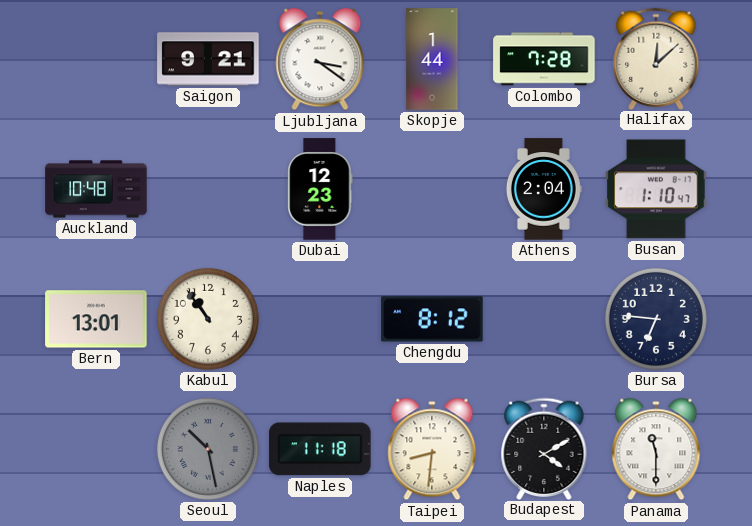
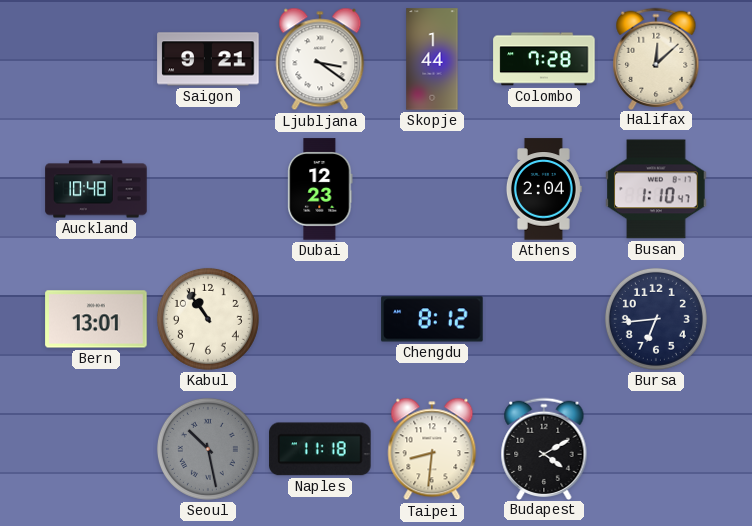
Bursa: 6:46 -> 6:44
Panama: 11:30 -> none
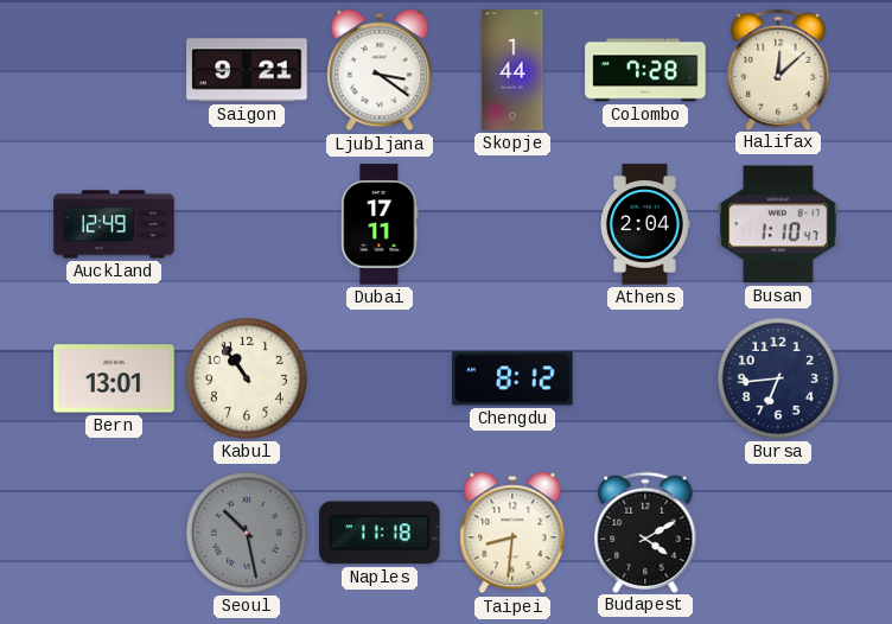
Auckland: 10:48 -> 12:49
Dubai: 12:23 -> 17:11
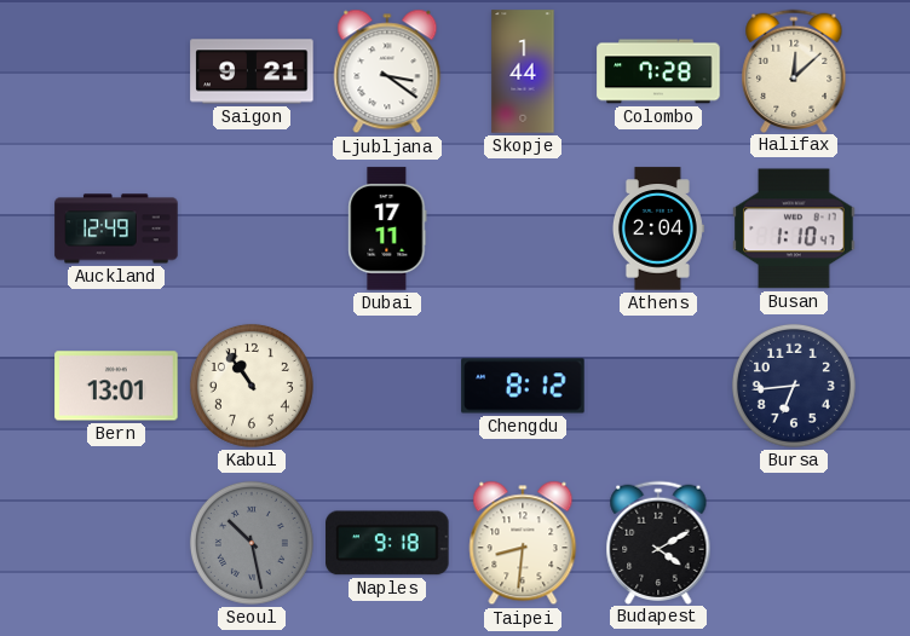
Naples: 11:18 -> 9:18
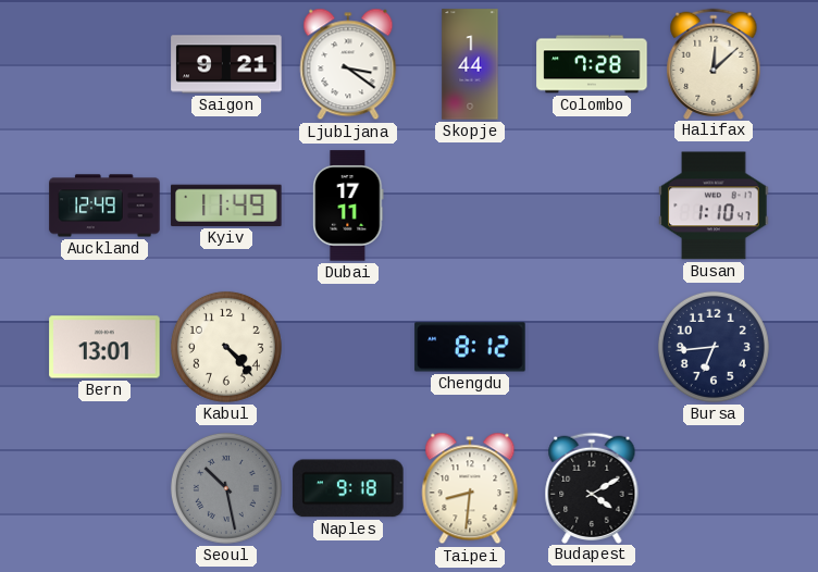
Kyiv: none -> 11:49
Athens: 2:04 -> none
Kabul: 10:54 -> 4:23
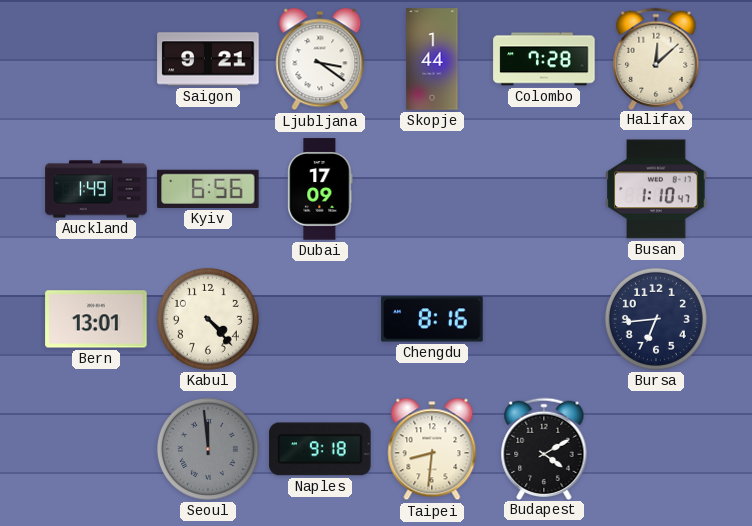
Auckland: 12:49 -> 1:49
Kyiv: 11:49 -> 6:56
Dubai: 17:11 -> 17:09
Chengdu: 8:12 -> 8:16
Seoul: 10:28 -> 11:59
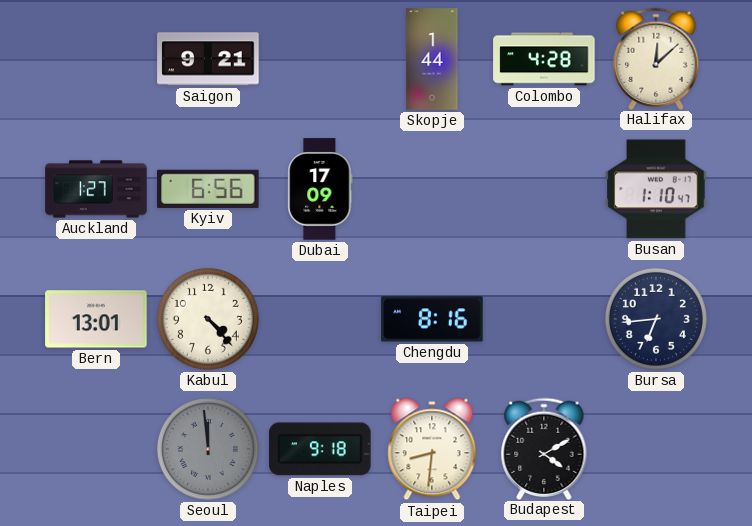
Ljubljana: 3:21 -> none
Colombo: 7:28 -> 4:28
Auckland: 1:49 -> 1:27
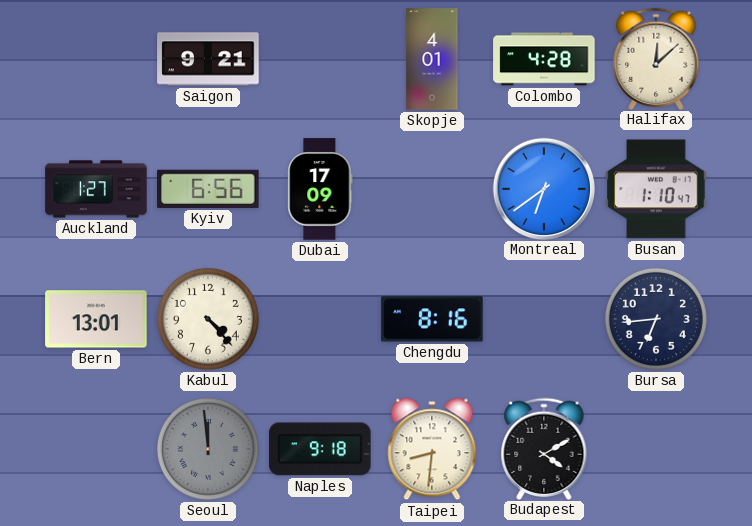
Skopje: 1:44 -> 4:01
Montreal: none -> 6:39
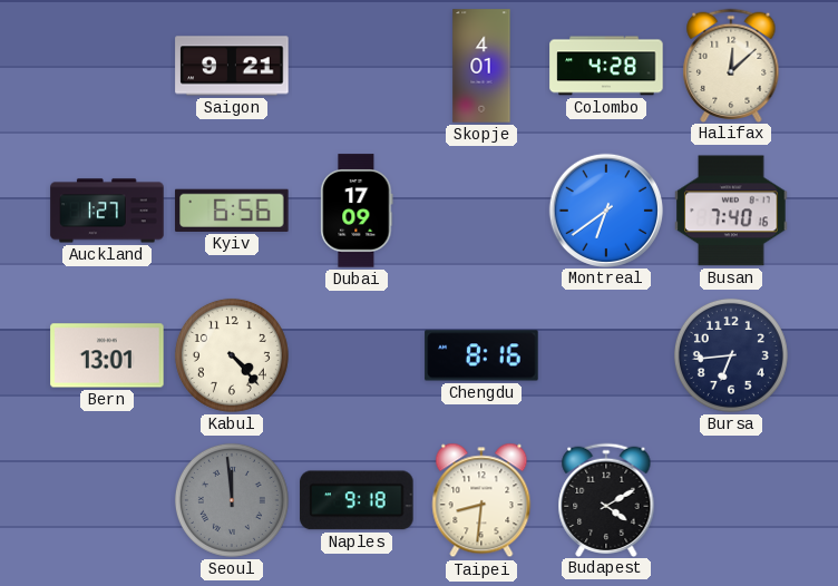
Busan: 1:10 -> 7:40
